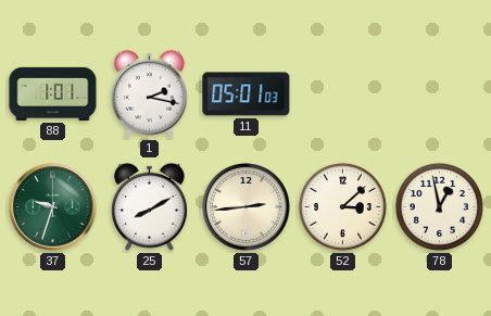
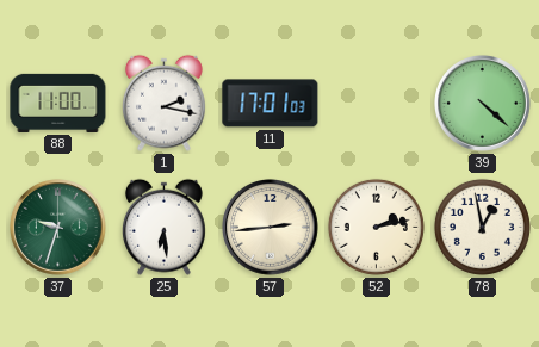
88: 1:01 -> 11:00
11: 05:01 -> 17:01
39: none -> 4:22
25: 8:10 -> 6:29
52: 3:08 -> 2:13
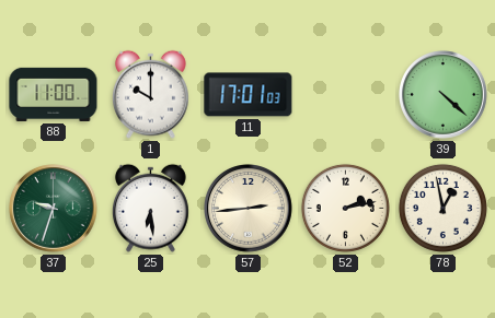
1: 2:17 -> 10:00
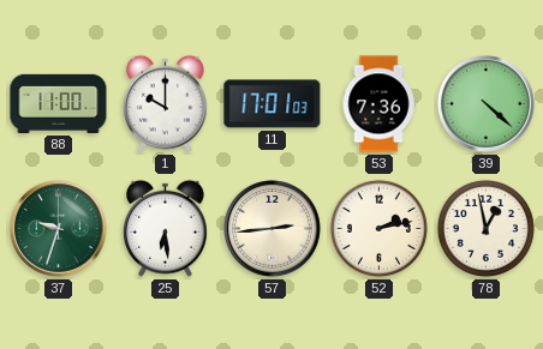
53: none -> 7:36
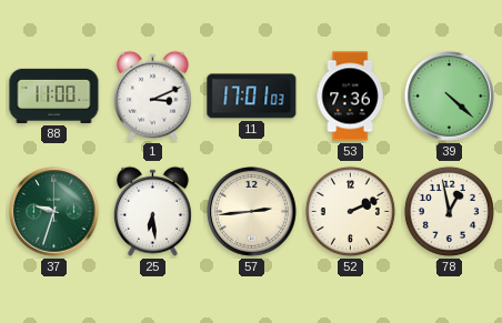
1: 10:00 -> 3:11
52: 2:13 -> 2:11
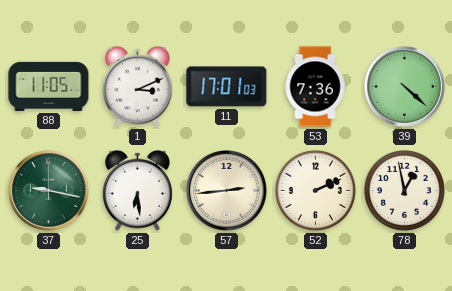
88: 11:00 -> 11:05
37: 9:33 -> 9:17
